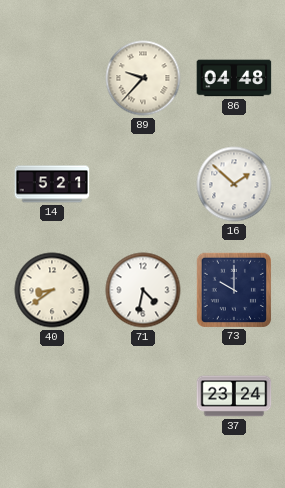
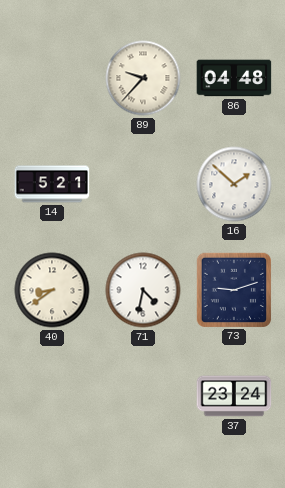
73: 10:00 -> 9:12
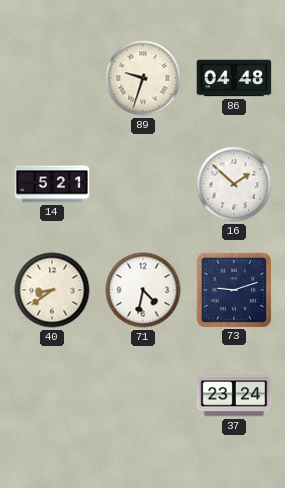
89: 9:37 -> 9:33
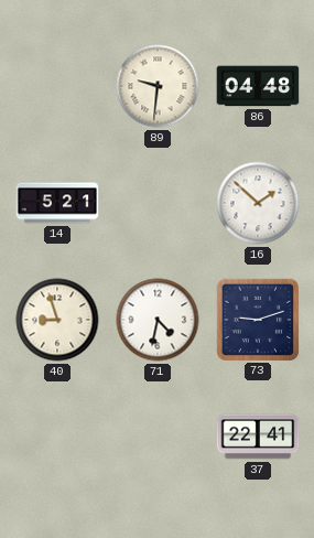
89: 9:33 -> 9:31
40: 8:39 -> 8:57
37: 23:24 -> 22:41
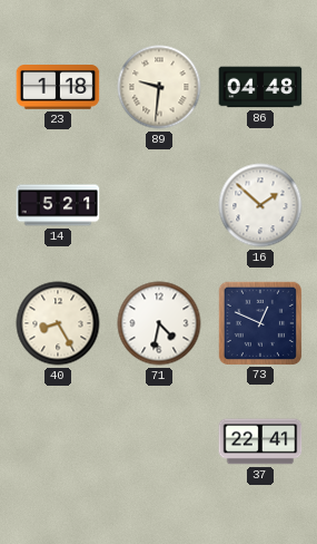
23: none -> 1:18
40: 8:57 -> 8:25
73: 9:12 -> 12:49
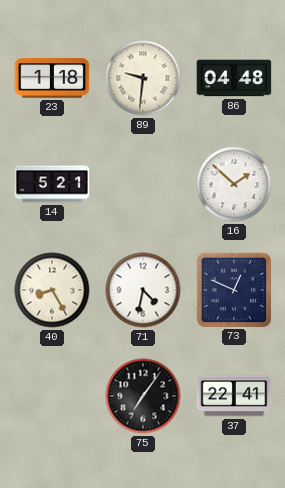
75: none -> 7:06
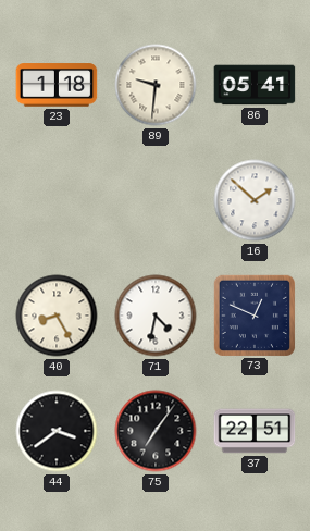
86: 04:48 -> 05:41
14: 5:21 -> none
44: none -> 3:39
37: 22:41 -> 22:51
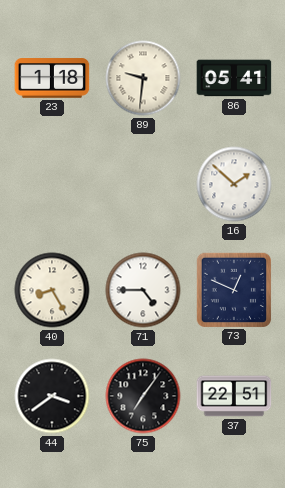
71: 4:32 -> 4:45
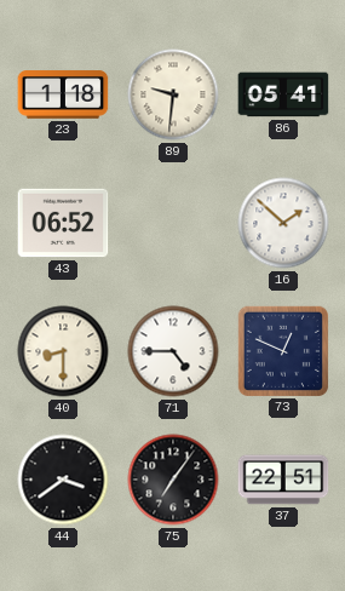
43: none -> 06:52
40: 8:25 -> 8:30
